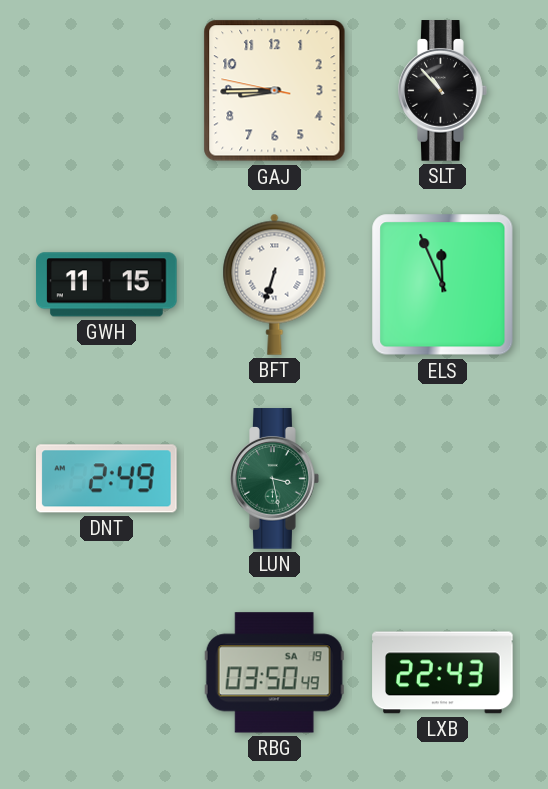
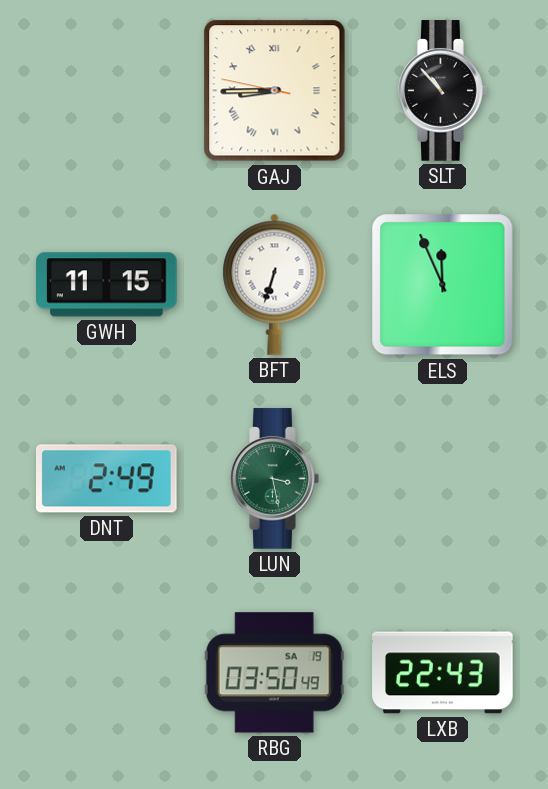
GAJ numerals: Arabic -> Roman
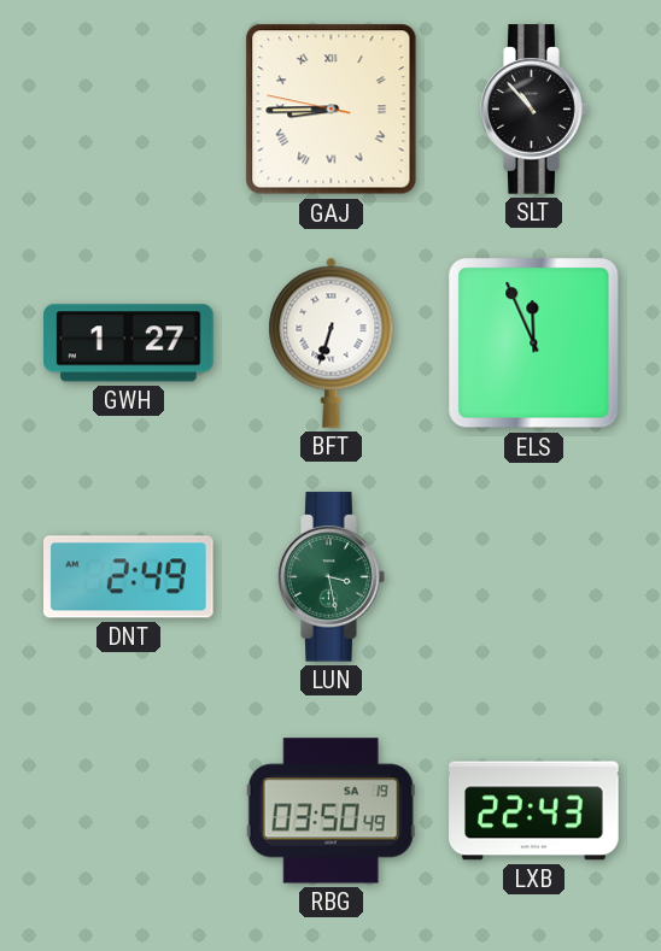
GWH: 11:15 -> 1:27
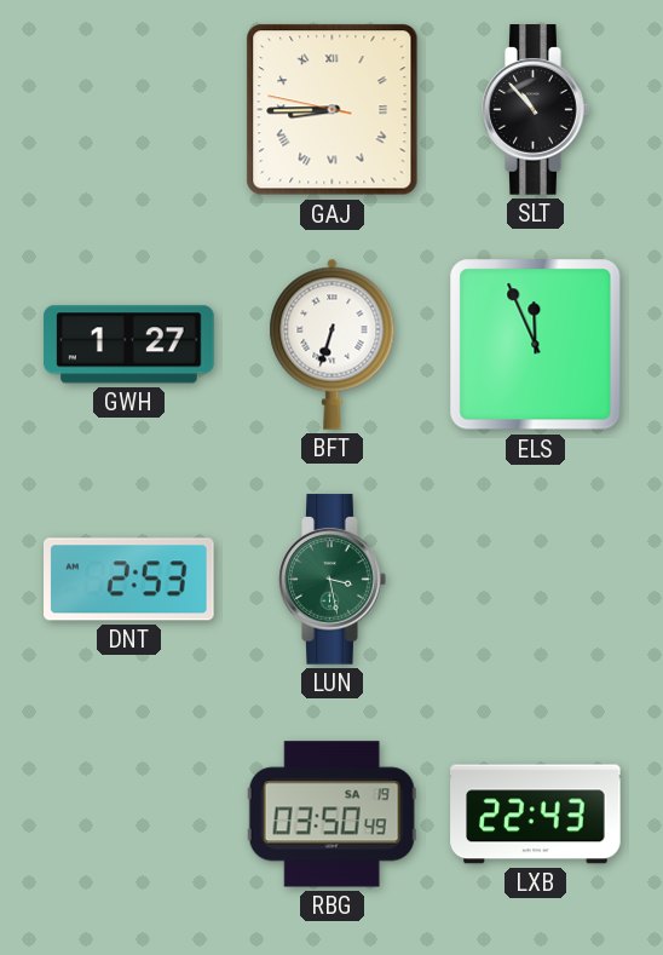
DNT: 2:49 -> 2:53
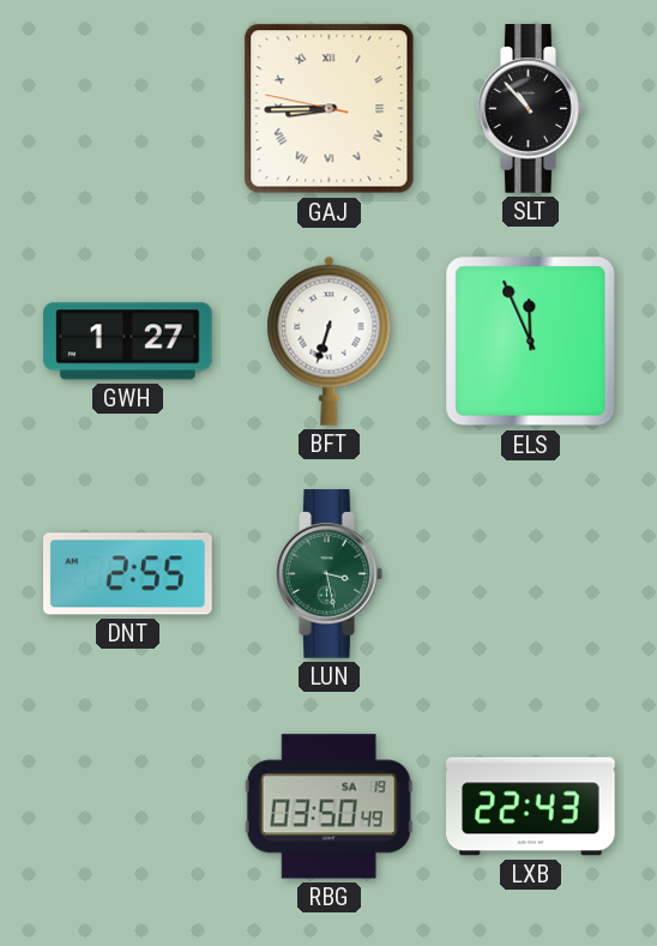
DNT: 2:53 -> 2:55
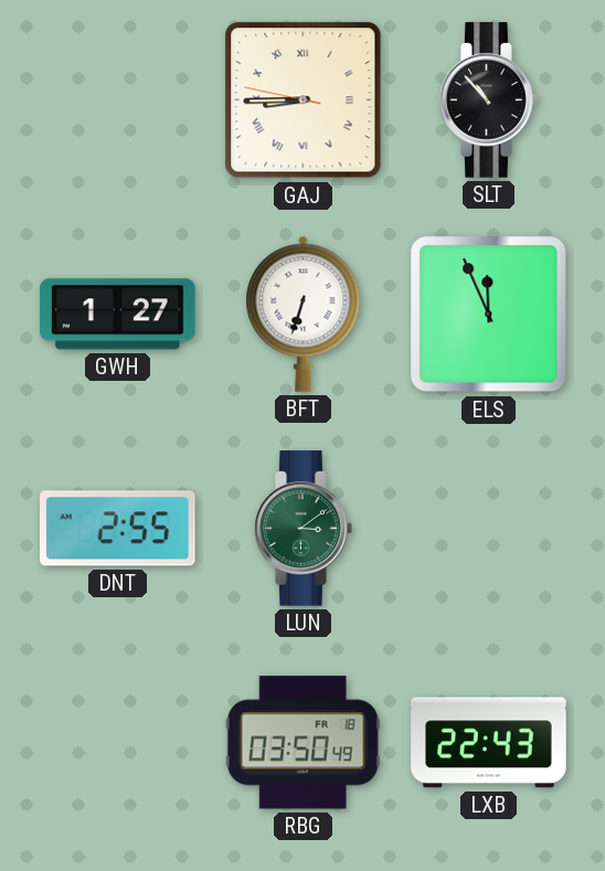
LUN: 3:28 -> 3:09
RBG date: SA 19 -> FR 18
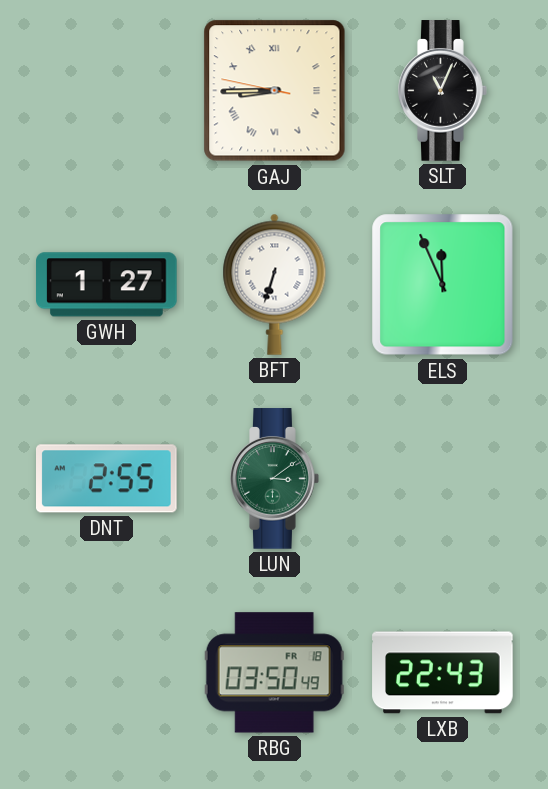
SLT: 10:53 -> 11:04
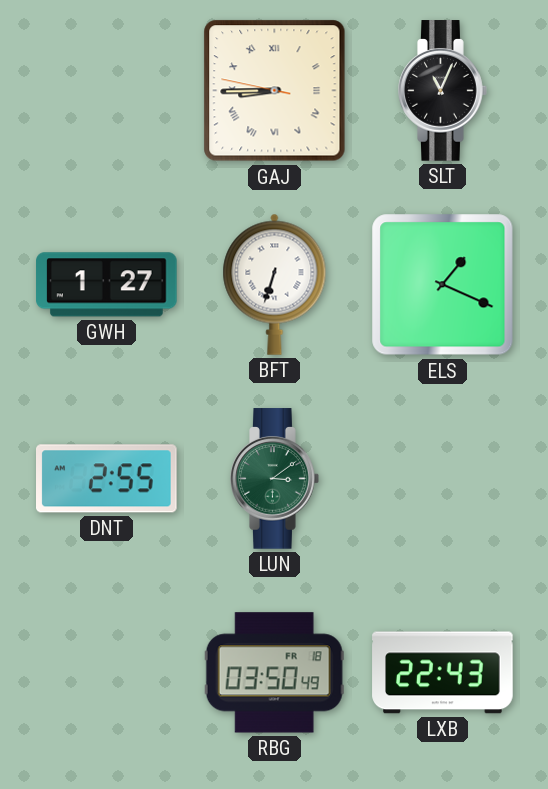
ELS: 11:56 -> 1:19
